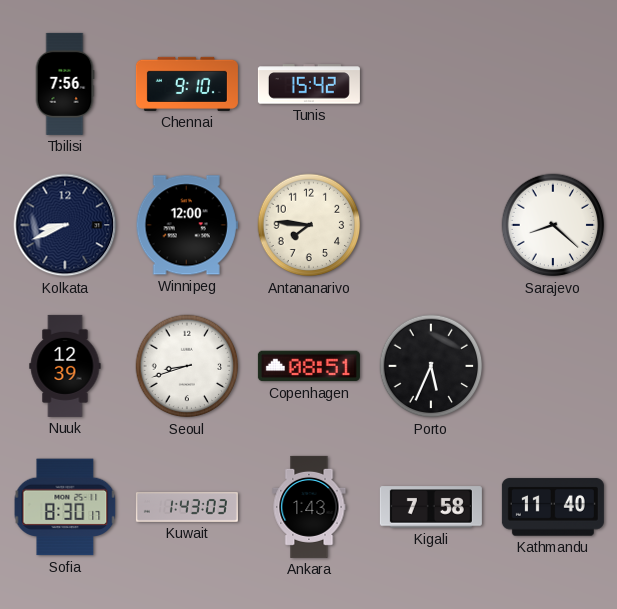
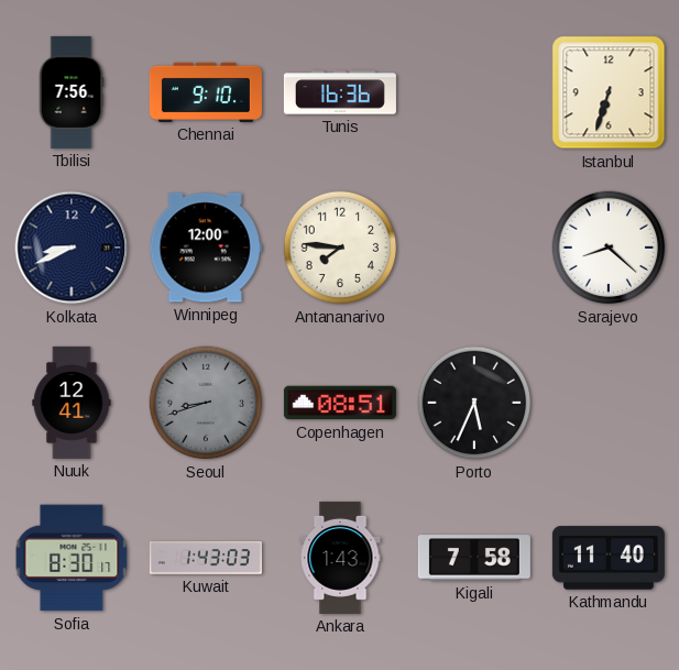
Tunis: 15:42 -> 16:36
Istanbul: none -> 6:33
Nuuk: 12:39 -> 12:41
Seoul dial: white -> grey
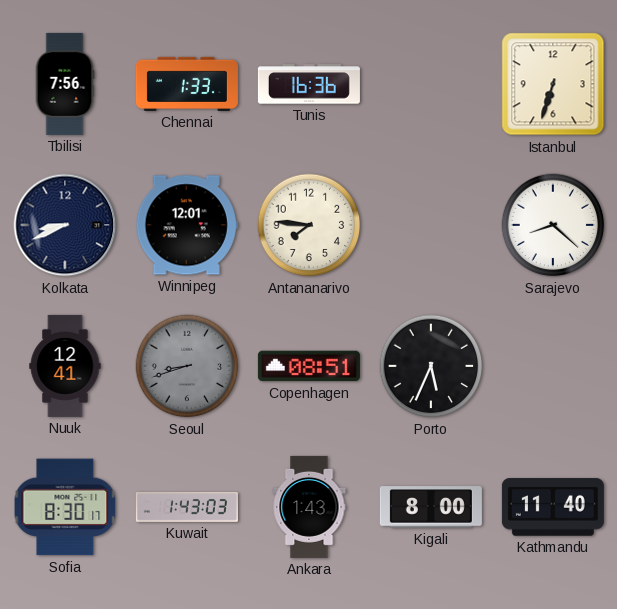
Chennai: 9:10 -> 1:33
Winnipeg: 12:00 -> 12:01
Kigali: 7:58 -> 8:00
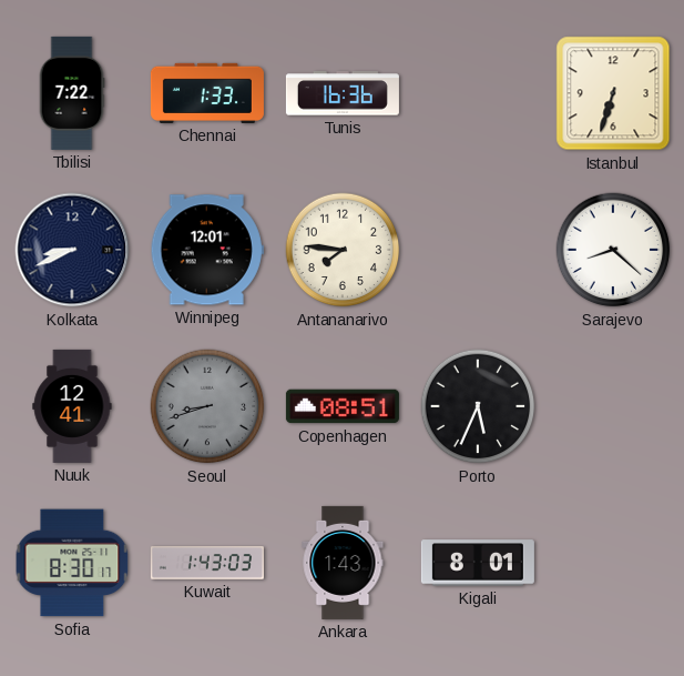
Tbilisi: 7:56 -> 7:22
Kigali: 8:00 -> 8:01
Kathmandu: 11:40 -> none
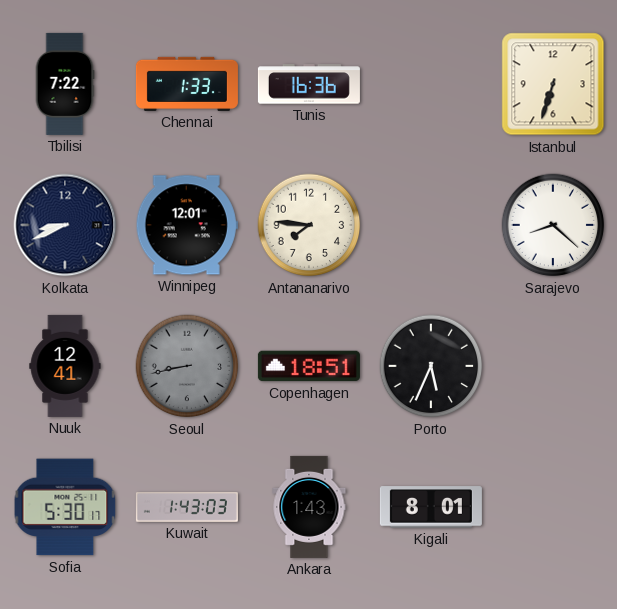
Seoul: 8:42 -> 8:43
Copenhagen: 08:51 -> 18:51
Sofia: 8:30 -> 5:30
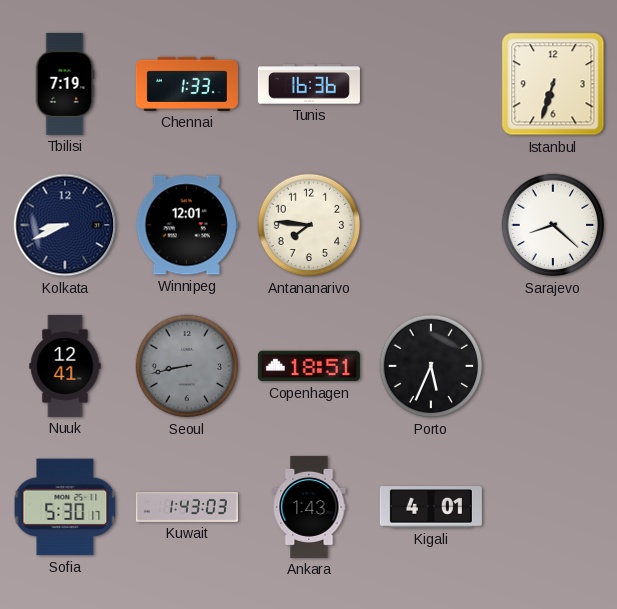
Tbilisi: 7:22 -> 7:19
Kigali: 8:01 -> 4:01
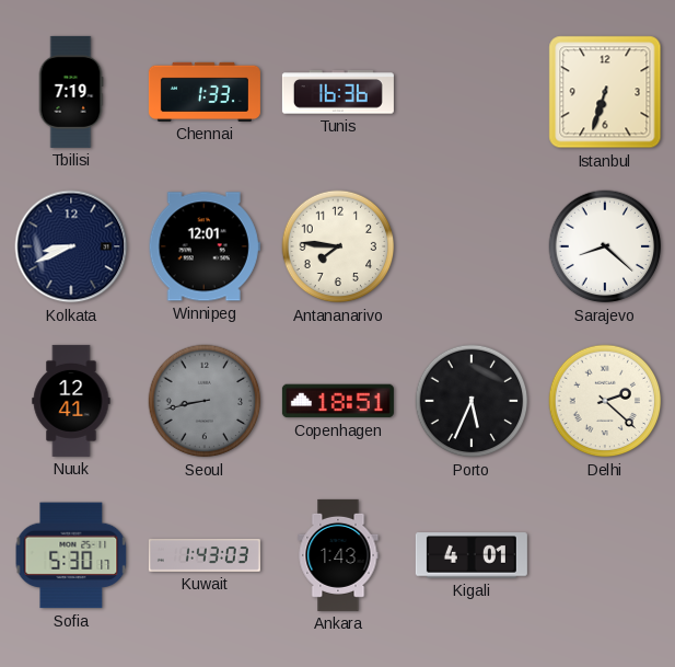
Delhi: none -> 2:22
